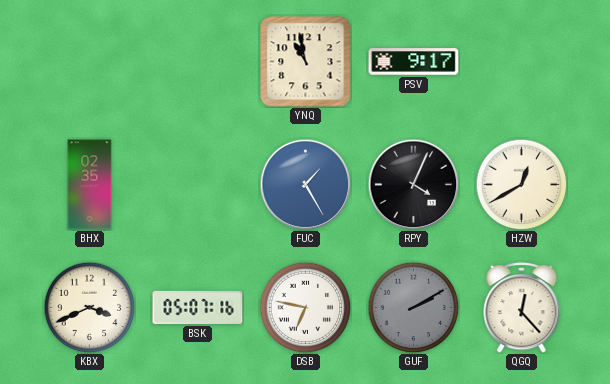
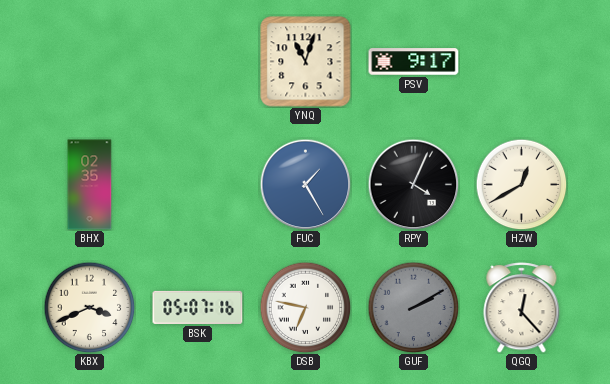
YNQ: 10:58 -> 11:03
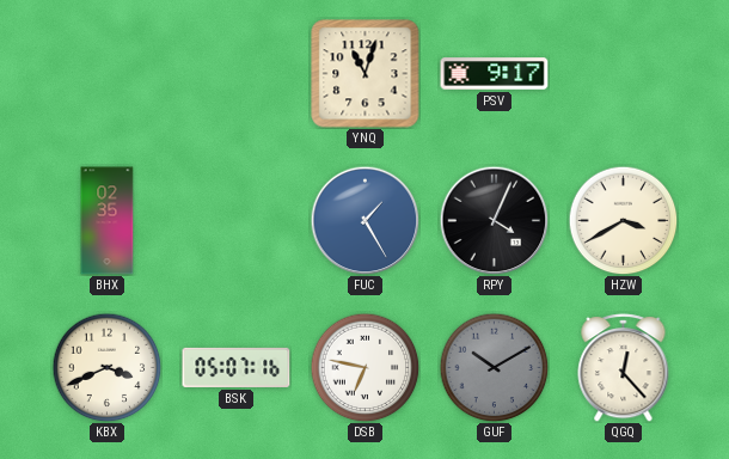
HZW: 12:40 -> 3:40
GUF: 2:10 -> 10:10
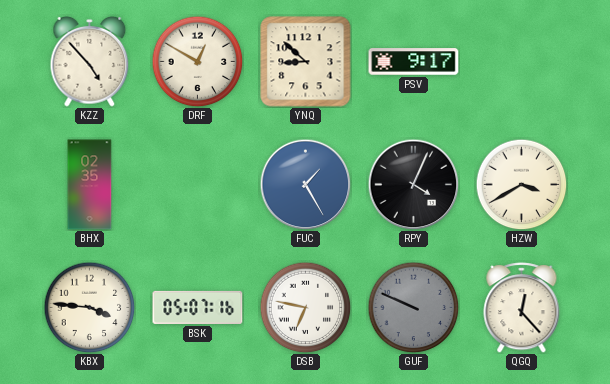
KZZ: none -> 4:53
DRF: none -> 12:50
YNQ: 11:03 -> 8:52
KBX: 3:41 -> 3:46
GUF: 10:10 -> 9:49
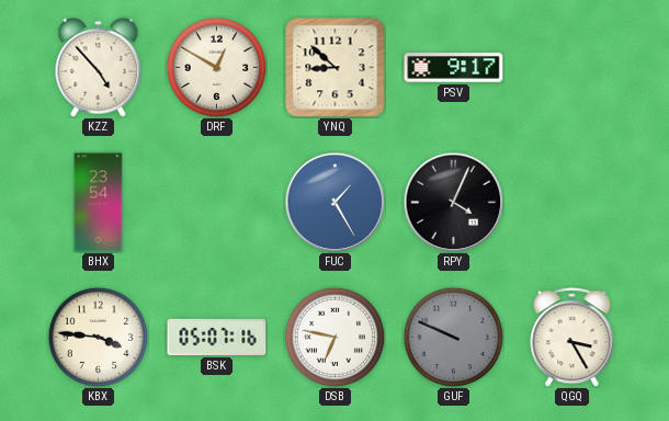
BHX: 02:35 -> 23:54
HZW: 3:40 -> none
QGQ: 12:23 -> 3:25
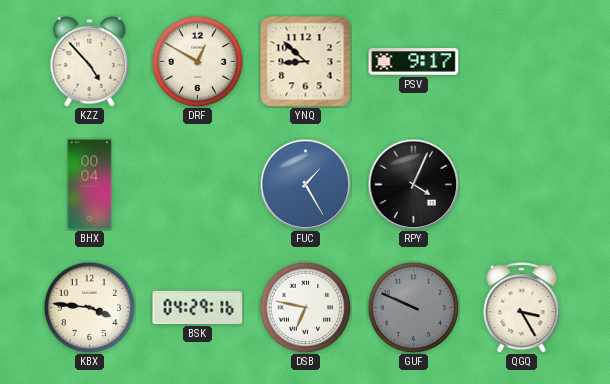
BHX: 23:54 -> 00:04
BSK: 05:07 -> 04:29
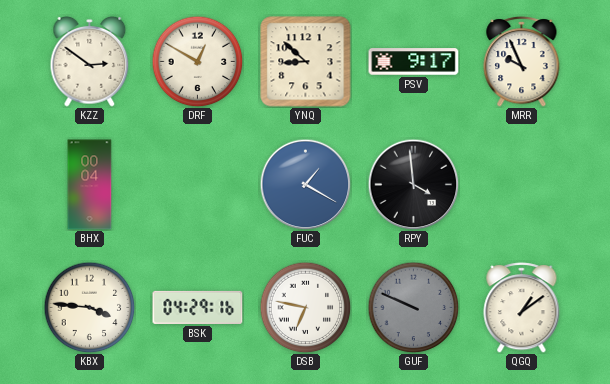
KZZ: 4:53 -> 2:51
MRR: none -> 9:56
FUC: 1:25 -> 1:20
RPY: 4:04 -> 3:59
QGQ: 3:25 -> 1:09
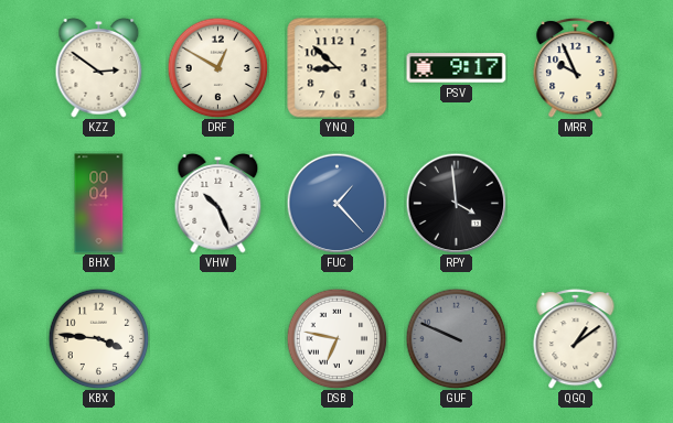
VHW: none -> 10:26
FUC: 1:20 -> 1:23
BSK: 04:29 -> none
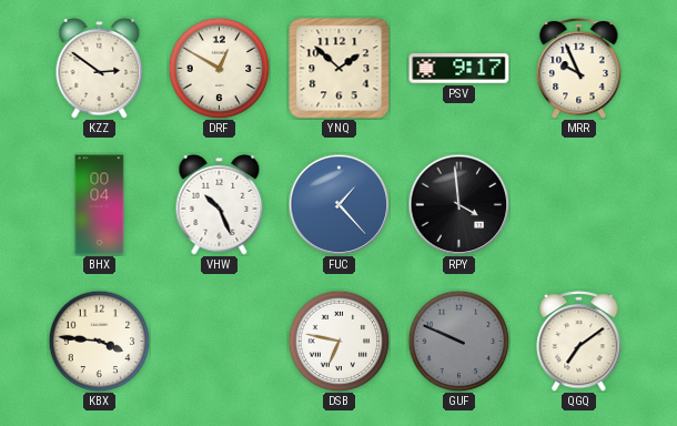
YNQ: 8:52 -> 1:52
QGQ: 1:09 -> 7:09
